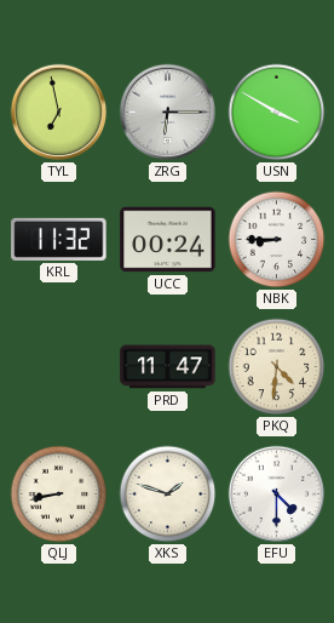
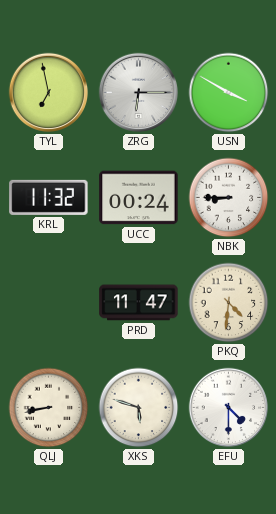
XKS: 1:48 -> 5:48
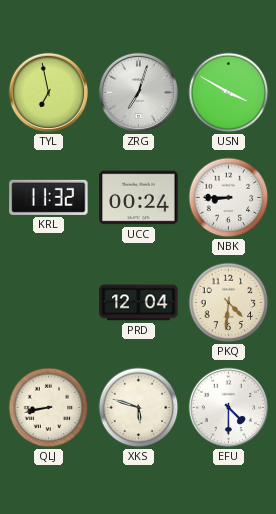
ZRG: 6:15 -> 7:03
PRD: 11:47 -> 12:04
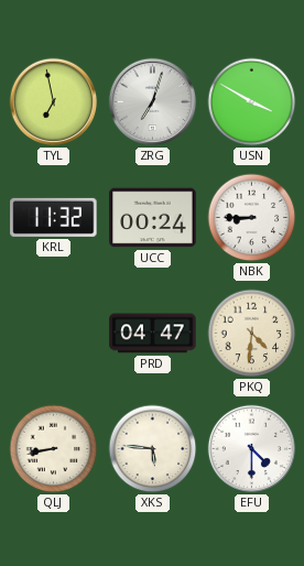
PRD: 12:04 -> 04:47
XKS: 5:48 -> 5:46
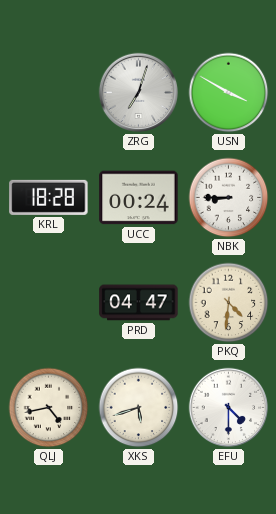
TYL: 6:58 -> none
KRL: 11:32 -> 18:28
QLJ: 8:43 -> 4:43
XKS: 5:46 -> 5:42
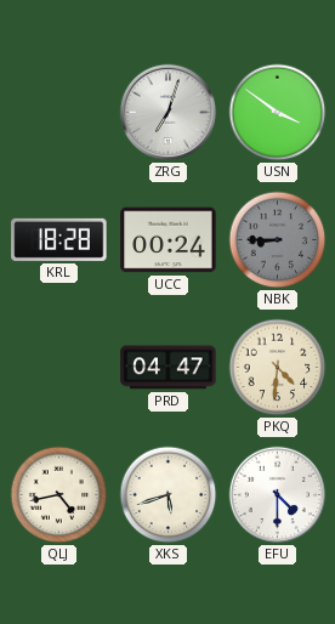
USN: 3:50 -> 3:51
NBK dial: white -> grey
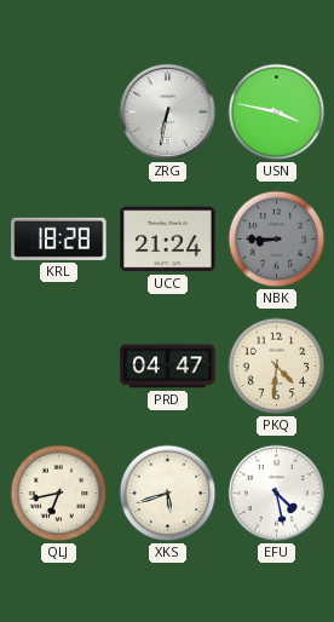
ZRG: 7:03 -> 6:32
USN: 3:51 -> 3:47
UCC: 00:24 -> 21:24
QLJ: 4:43 -> 6:43
EFU: 4:30 -> 4:28
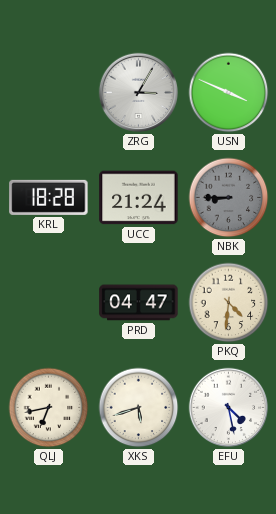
ZRG: 6:32 -> 3:05
USN: 3:47 -> 3:49
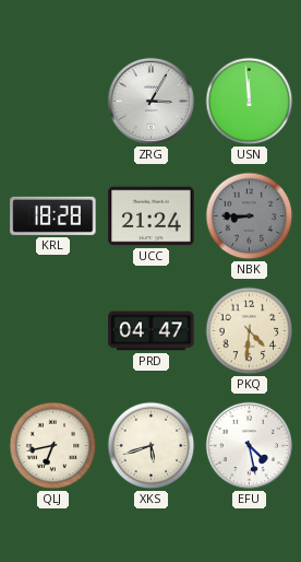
USN: 3:49 -> 11:59
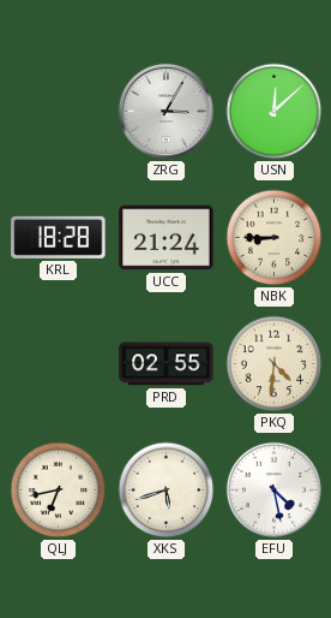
USN: 11:59 -> 12:08
NBK dial: grey -> cream
PRD: 04:47 -> 02:55
